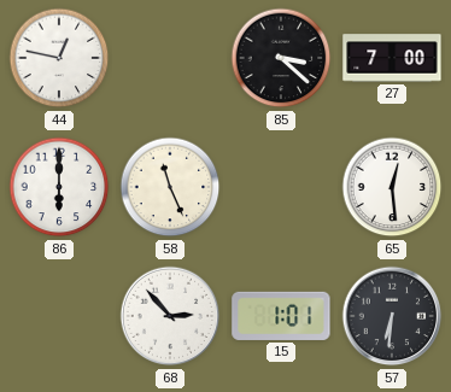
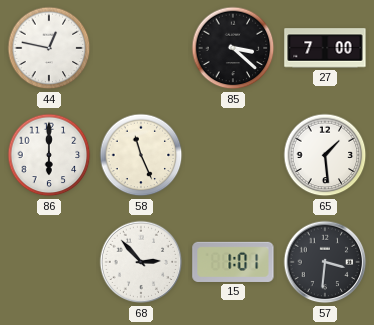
65: 12:29 -> 1:29
57: 6:31 -> 3:31
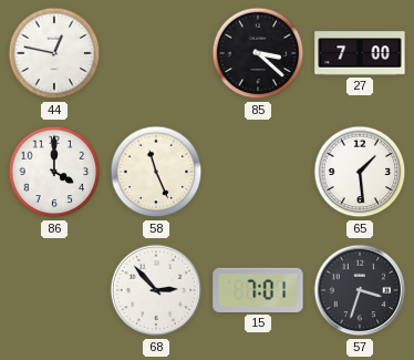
86: 6:00 -> 4:00
15: 1:01 -> 7:01
57: 3:31 -> 3:33
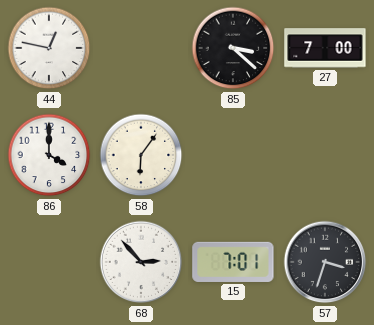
58: 11:26 -> 6:06
65: 1:29 -> none
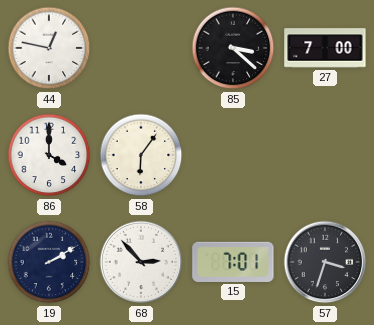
19: none -> 2:10
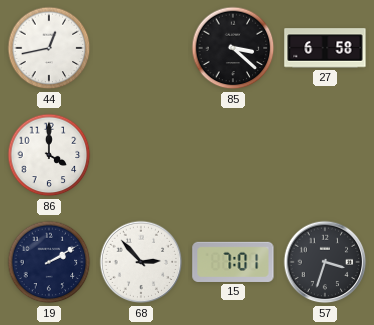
44: 12:47 -> 12:43
27: 7:00 -> 6:58
58: 6:06 -> none
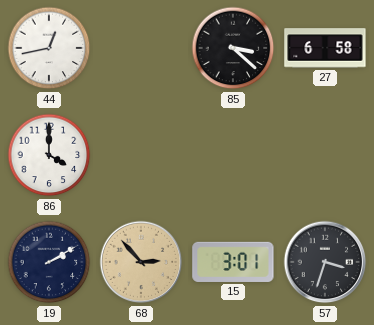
68 dial: white -> champagne
15: 7:01 -> 3:01
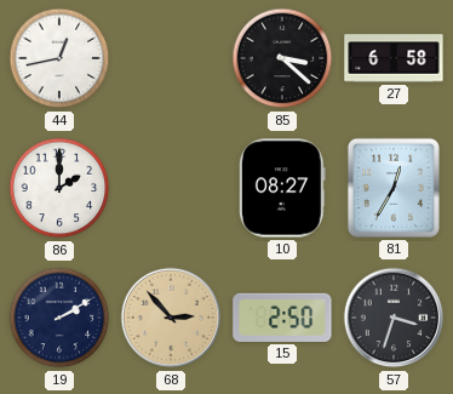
86: 4:00 -> 2:00
10: none -> 08:27
81: none -> 12:35
15: 3:01 -> 2:50
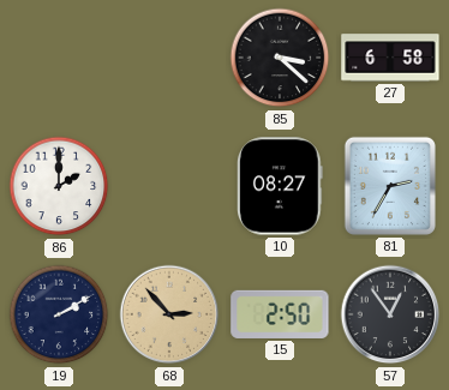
44: 12:43 -> none
81: 12:35 -> 2:35
57: 3:33 -> 12:54
